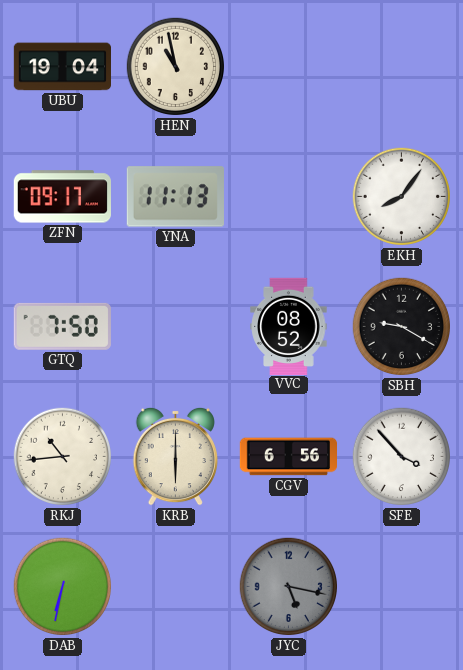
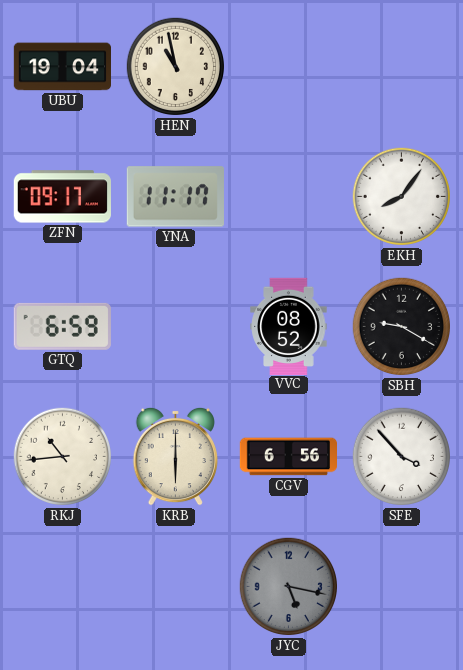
YNA: 11:13 -> 11:17
GTQ: 7:50 -> 6:59
DAB: 6:32 -> none
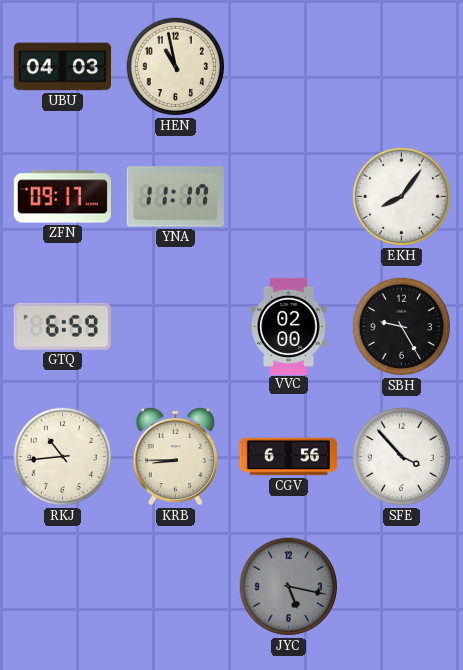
UBU: 19:04 -> 04:03
VVC: 08:52 -> 02:00
SBH: 9:20 -> 9:25
KRB: 6:00 -> 8:45
